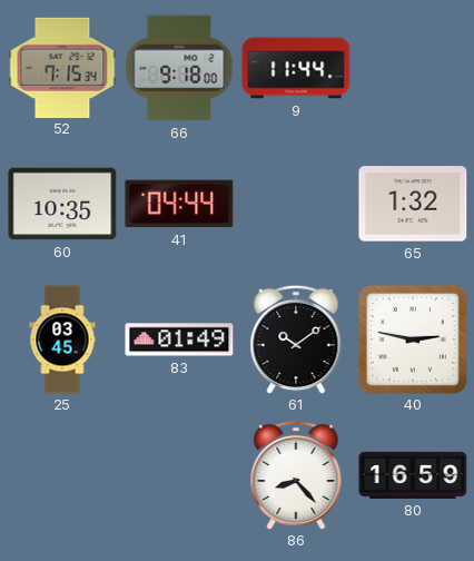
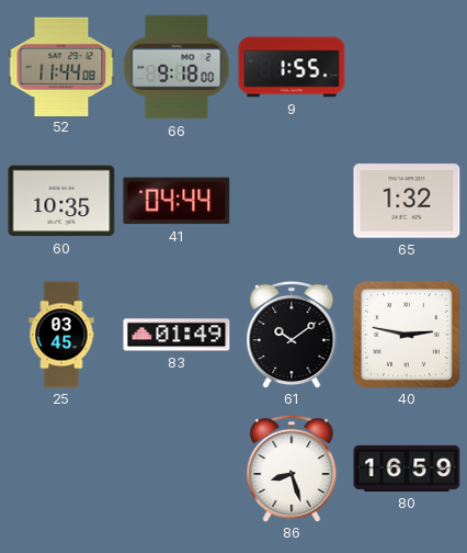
52: 7:15 -> 11:44
9: 11:44 -> 1:55
86: 8:23 -> 8:27
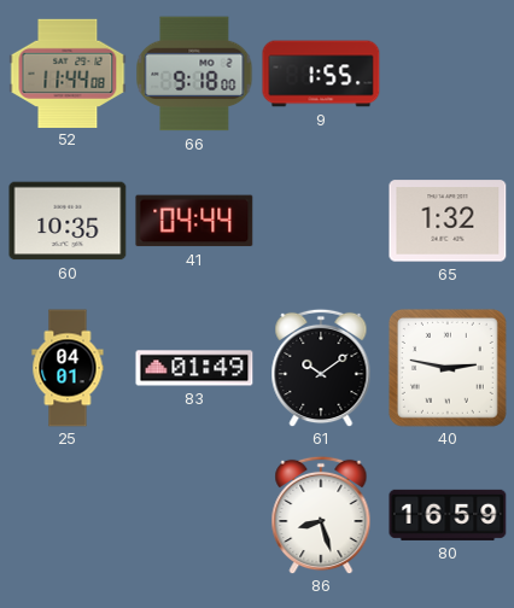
25: 03:45 -> 04:01
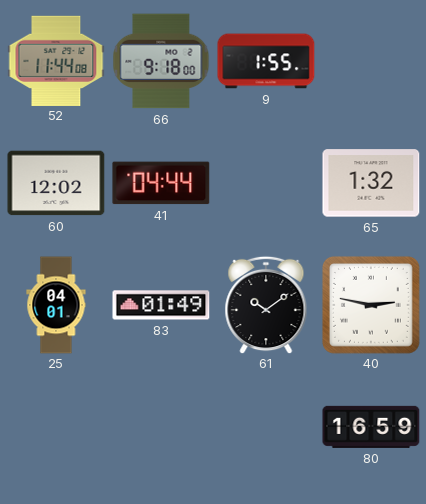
60: 10:35 -> 12:02
86: 8:27 -> none
